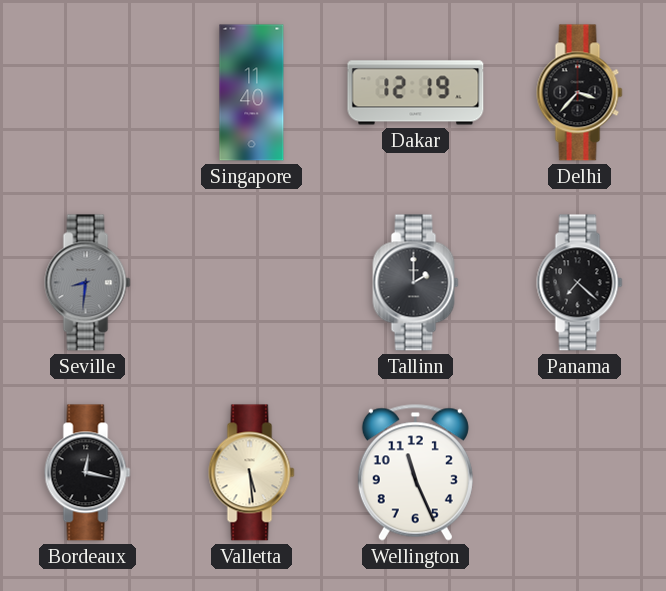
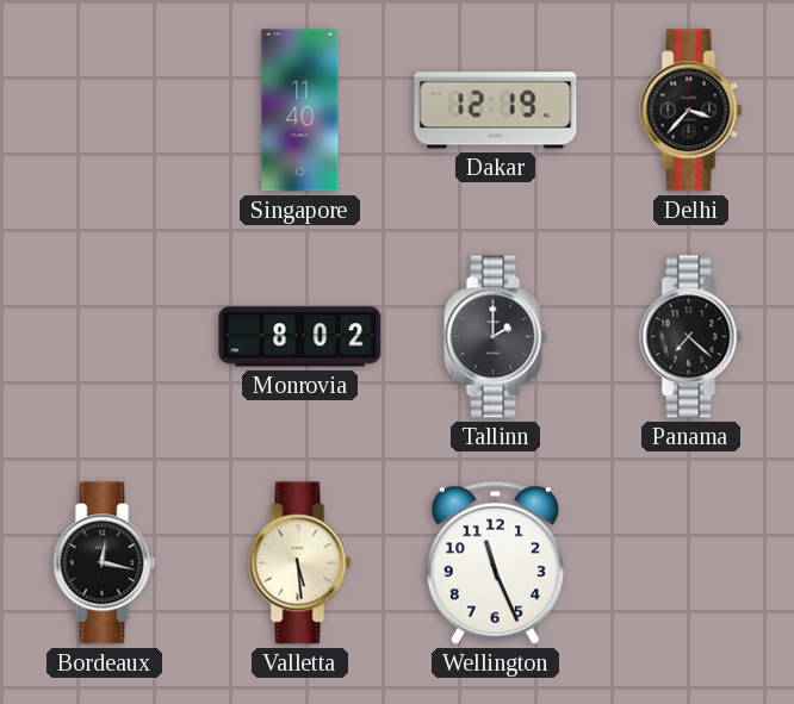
Seville: 8:31 -> none
Monrovia: none -> 8:02
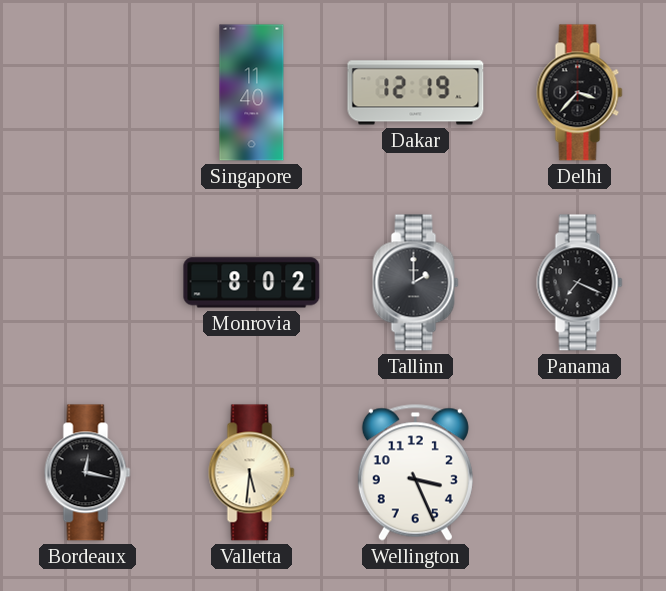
Panama: 7:22 -> 7:19
Valletta: 5:29 -> 5:31
Wellington: 11:26 -> 3:26
